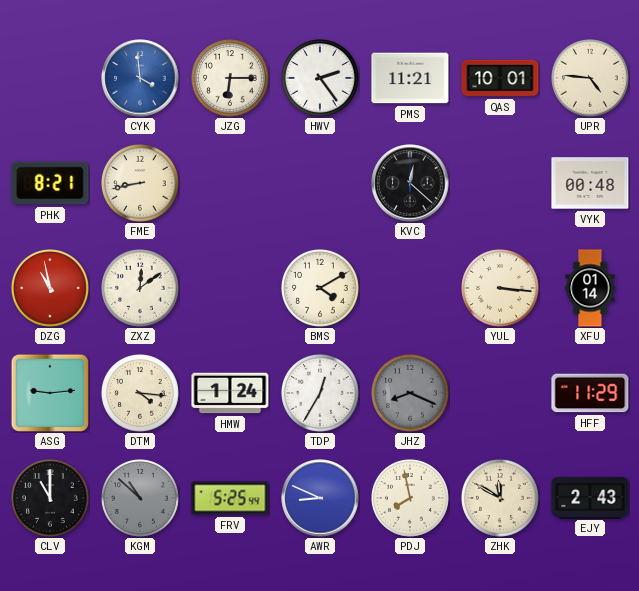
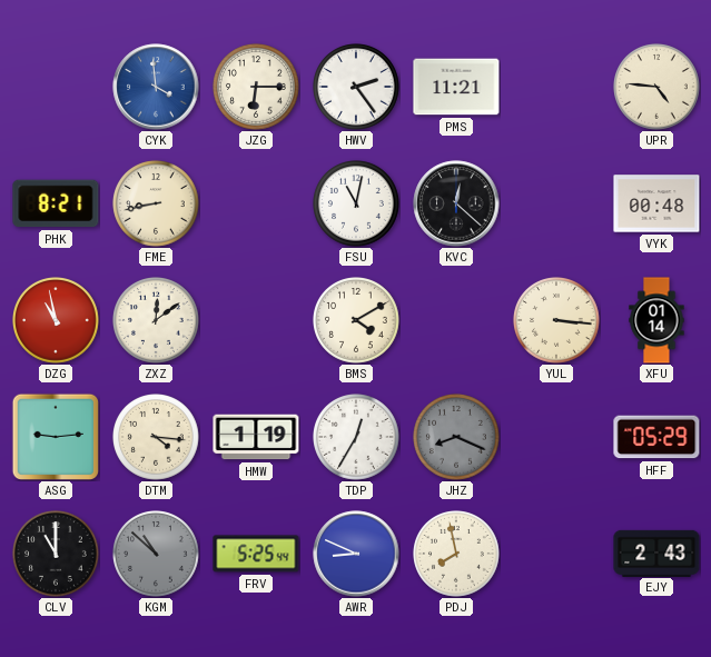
QAS: 10:01 -> none
FSU: none -> 11:02
HMW: 1:24 -> 1:19
HFF: 11:29 -> 05:29
ZHK: 11:50 -> none
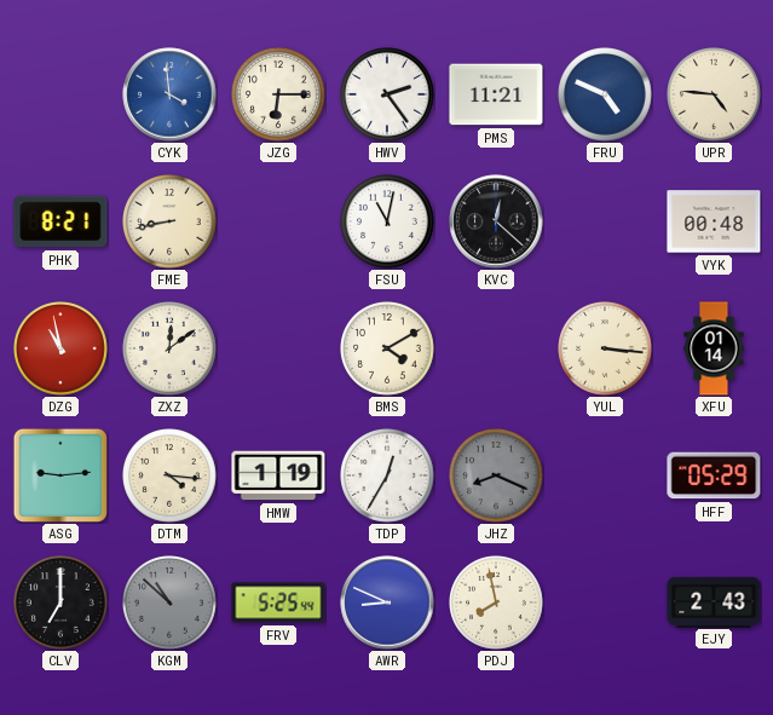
FRU: none -> 4:49
CLV: 11:00 -> 7:00
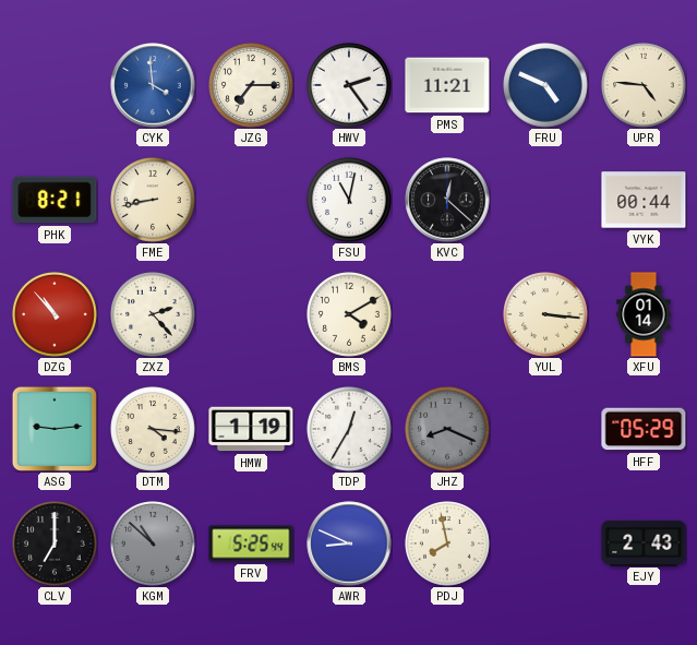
JZG: 6:15 -> 7:15
VYK: 00:48 -> 00:44
DZG: 10:58 -> 10:53
ZXZ: 12:09 -> 2:23
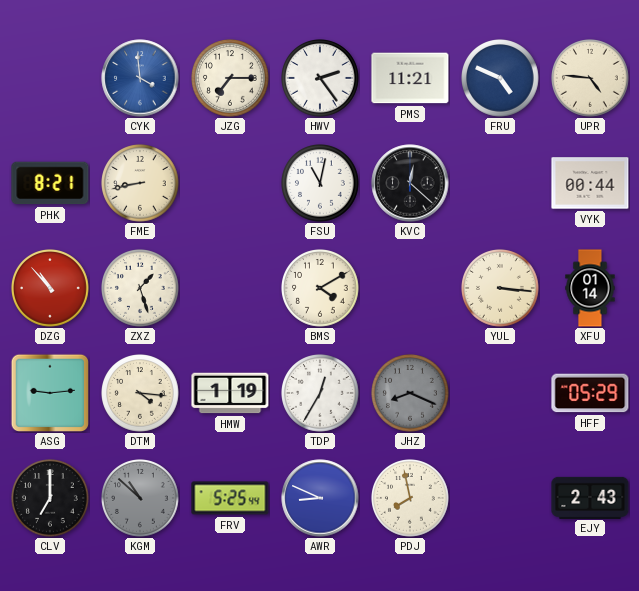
ZXZ: 2:23 -> 1:27
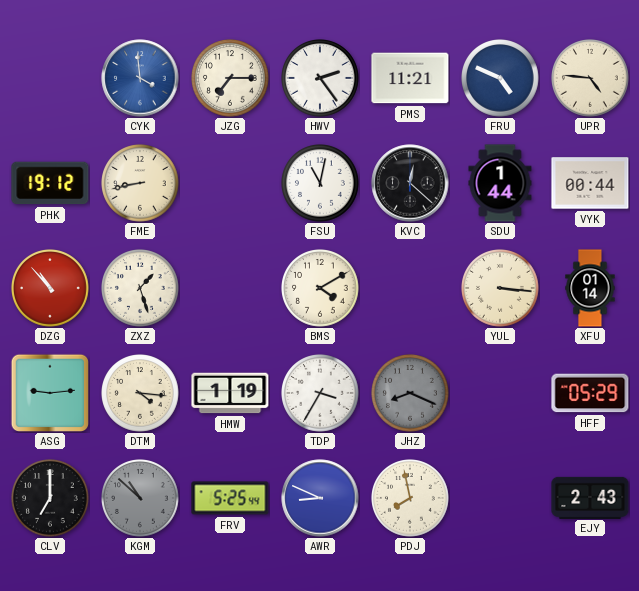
PHK: 8:21 -> 19:12
SDU: none -> 1:44
TDP: 12:35 -> 3:35
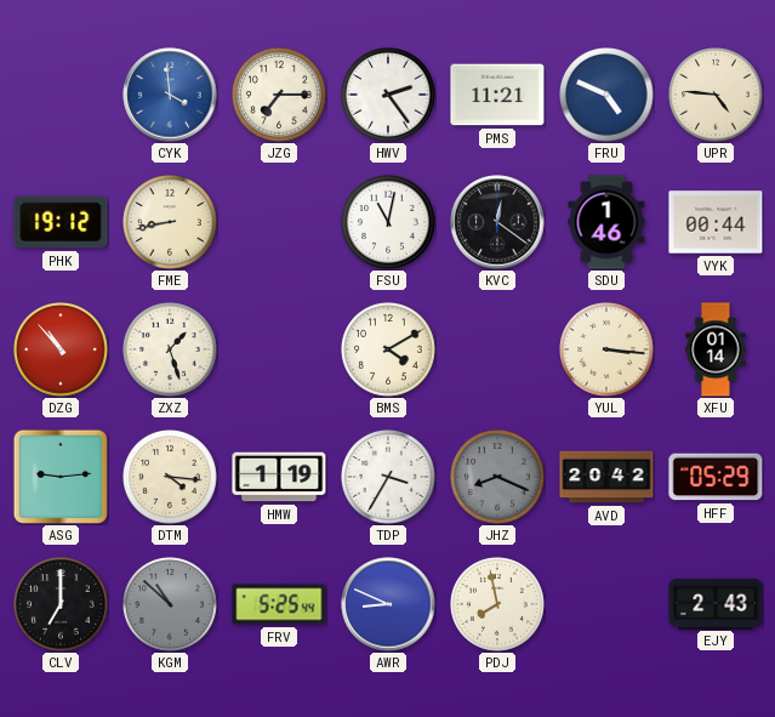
KVC: 12:22 -> 12:21
SDU: 1:44 -> 1:46
AVD: none -> 20:42
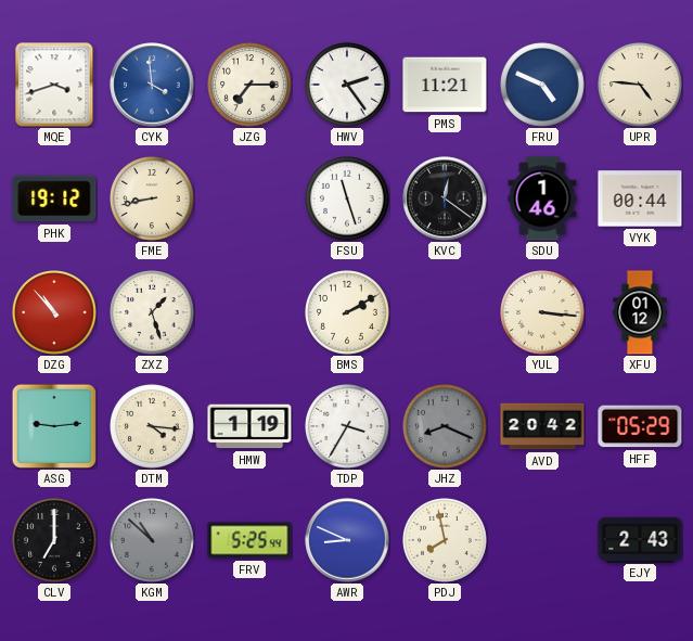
MQE: none -> 3:42
FSU: 11:02 -> 11:27
BMS: 4:10 -> 2:10
XFU: 01:14 -> 01:12
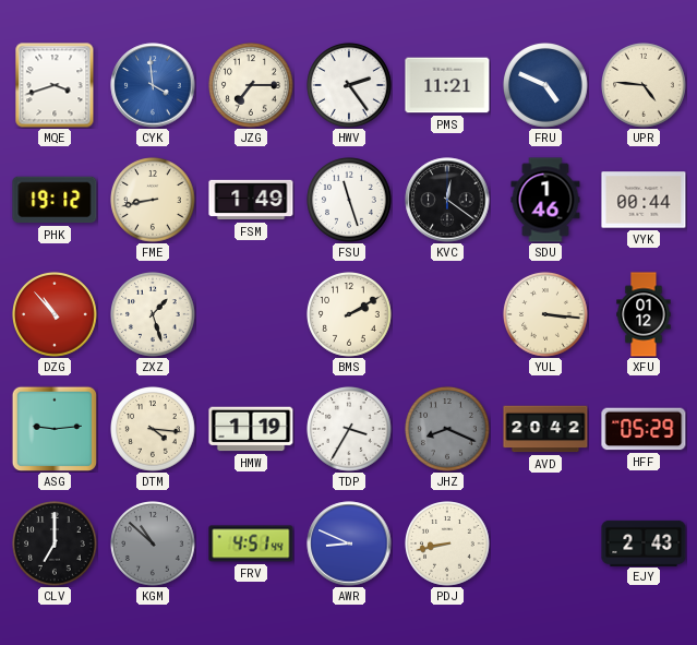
FSM: none -> 1:49
FRV: 5:25 -> 4:51
PDJ: 7:58 -> 8:43
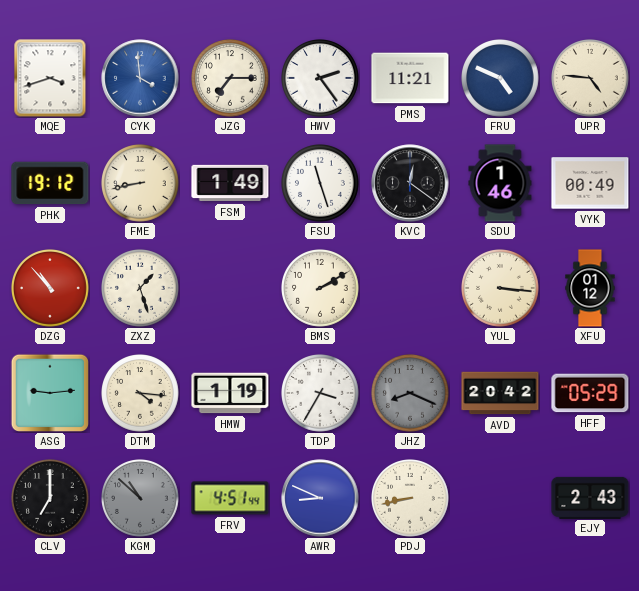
VYK: 00:44 -> 00:49
